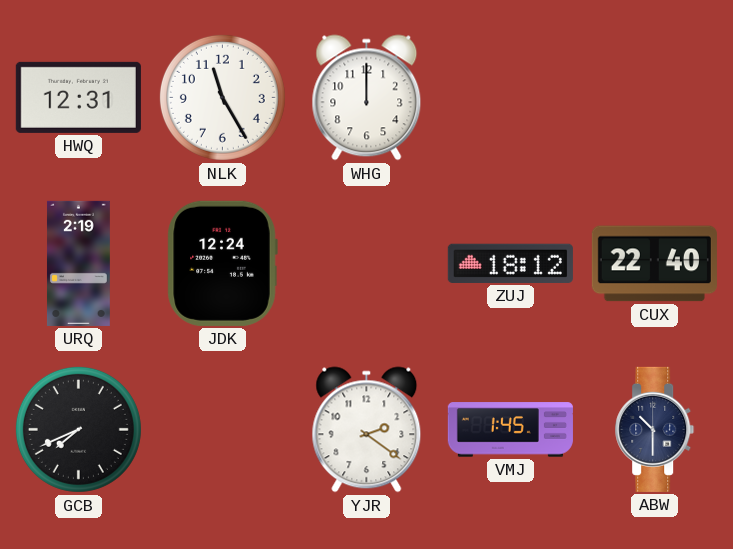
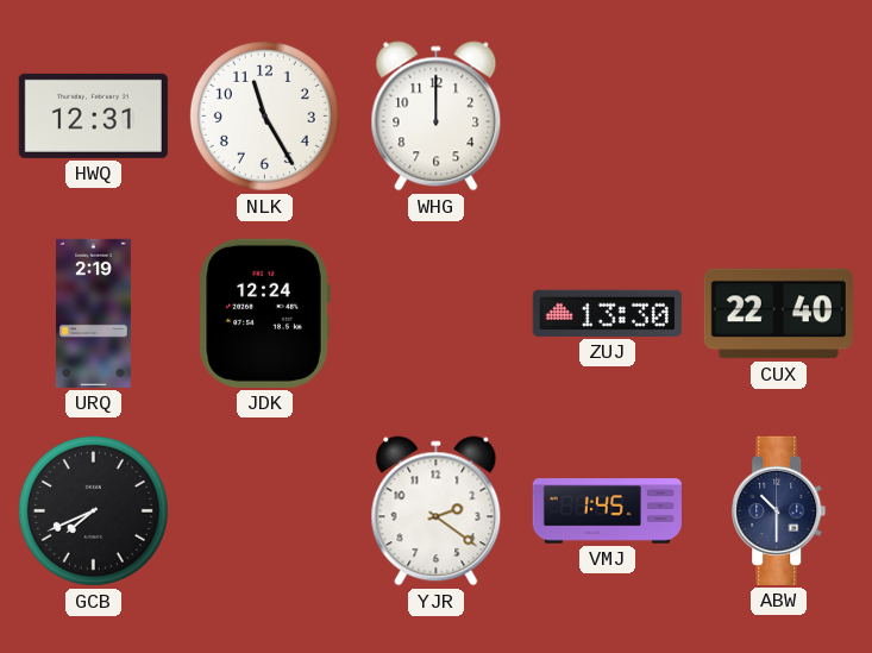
ZUJ: 18:12 -> 13:30
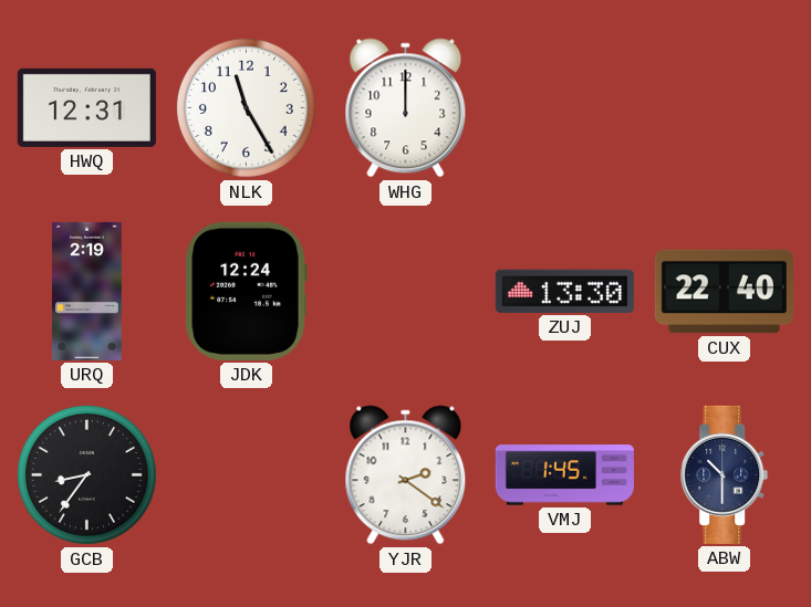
GCB: 7:41 -> 8:36
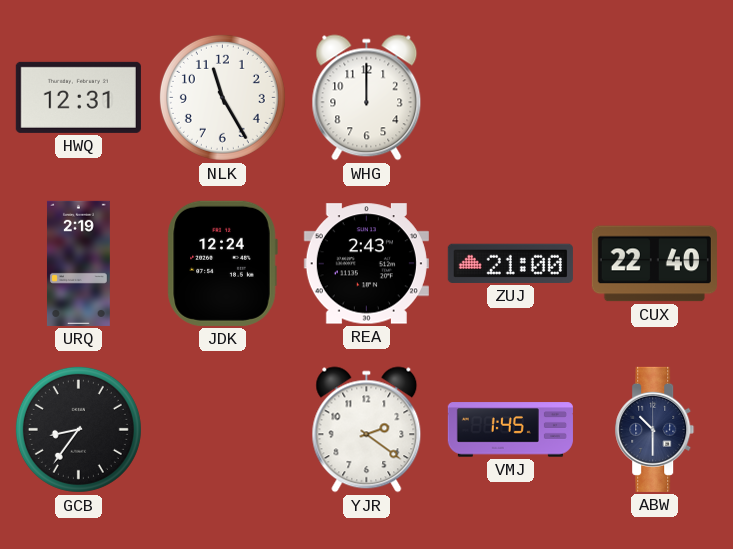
REA: none -> 2:43
ZUJ: 13:30 -> 21:00
